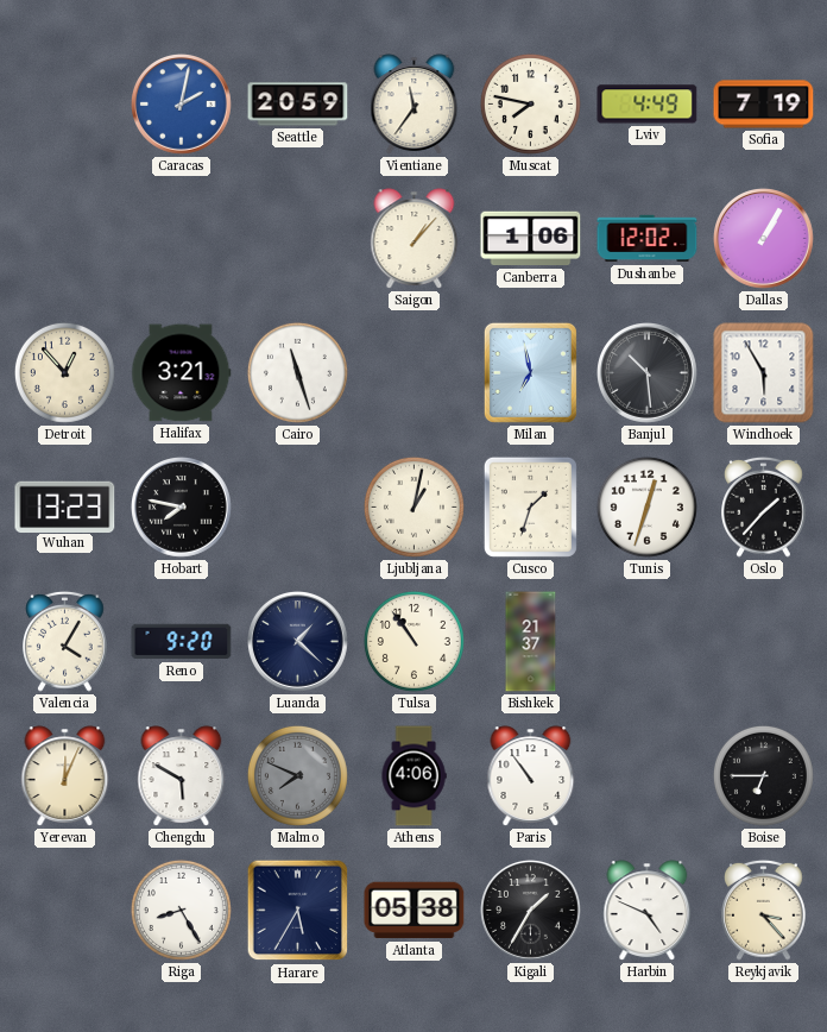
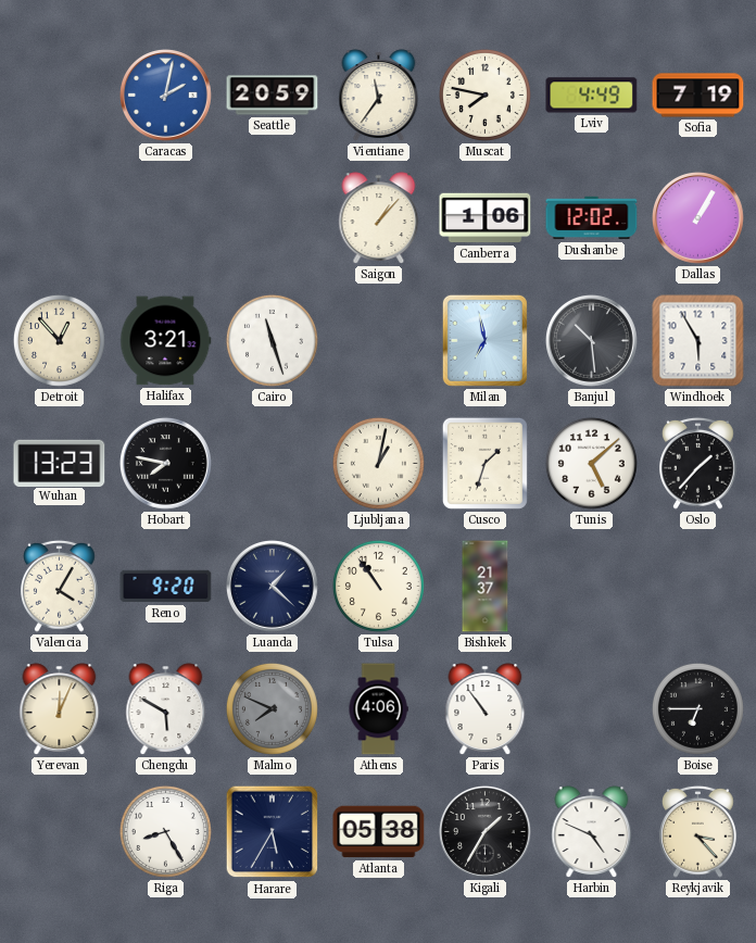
Tunis: 12:33 -> 5:08
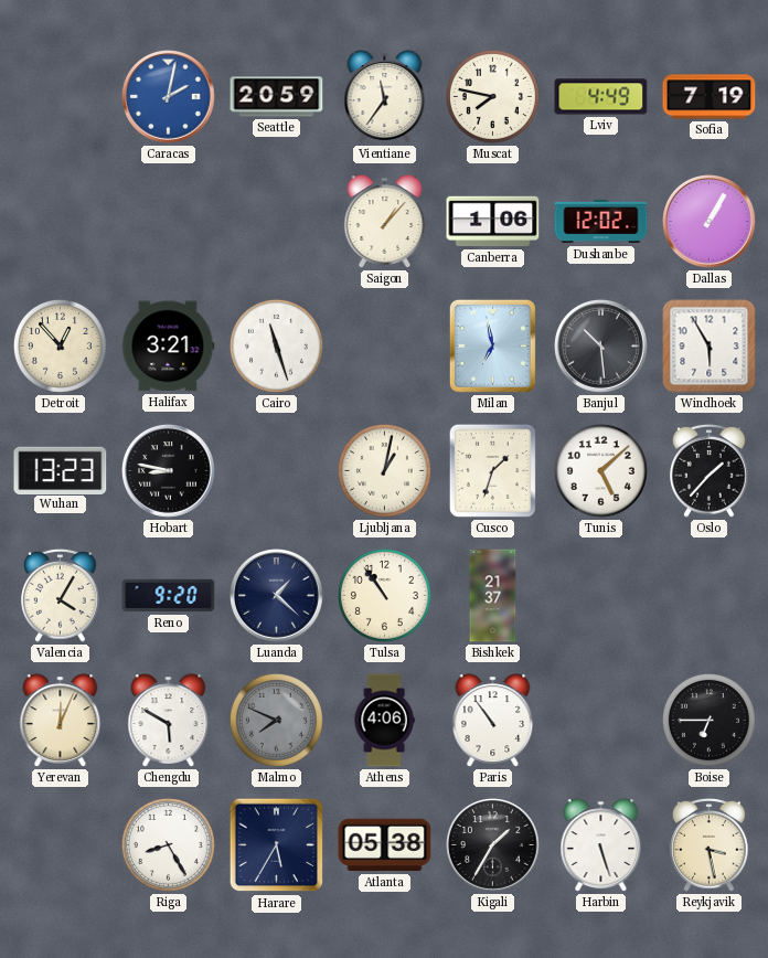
Hobart: 7:47 -> 8:47
Harbin: 4:49 -> 5:27
Reykjavik: 3:23 -> 3:28
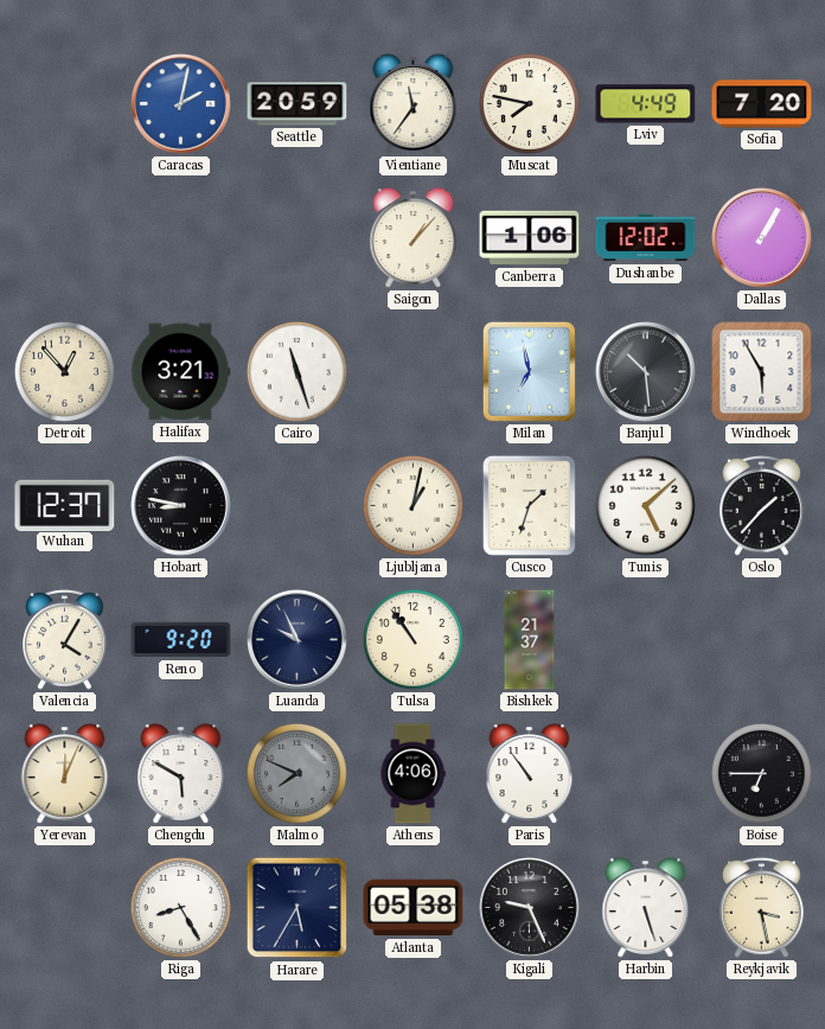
Sofia: 7:19 -> 7:20
Wuhan: 13:23 -> 12:37
Luanda: 1:22 -> 9:56
Kigali: 1:35 -> 9:26
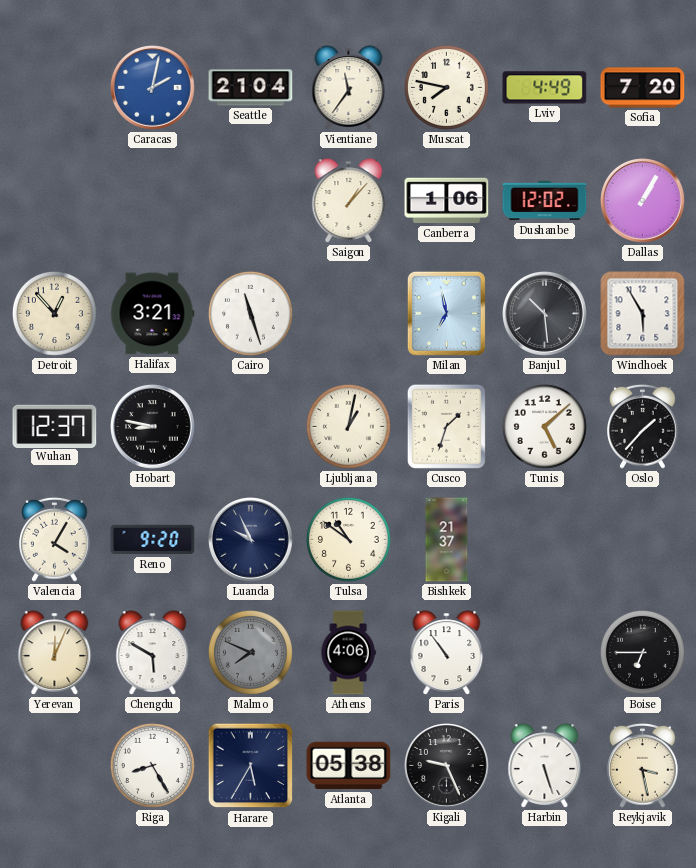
Seattle: 20:59 -> 21:04
Tulsa: 10:54 -> 10:51
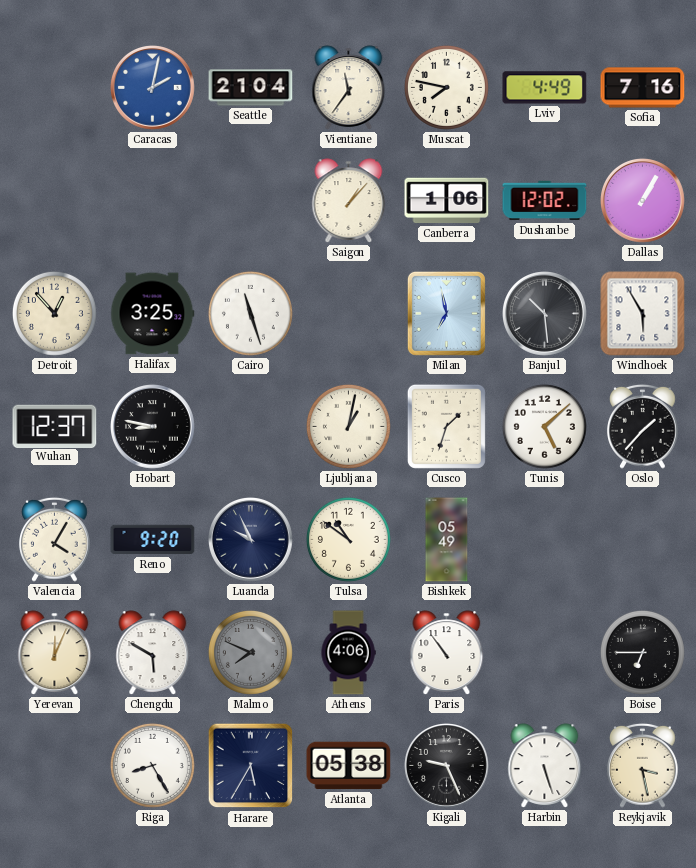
Sofia: 7:20 -> 7:16
Halifax: 3:21 -> 3:25
Bishkek: 21:37 -> 05:49
